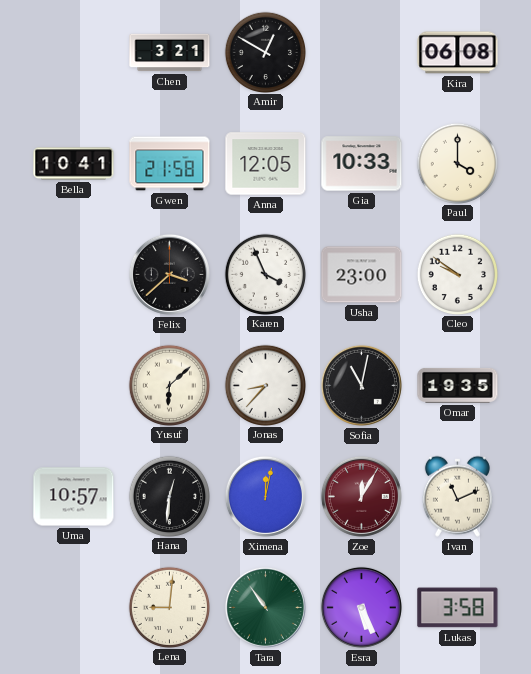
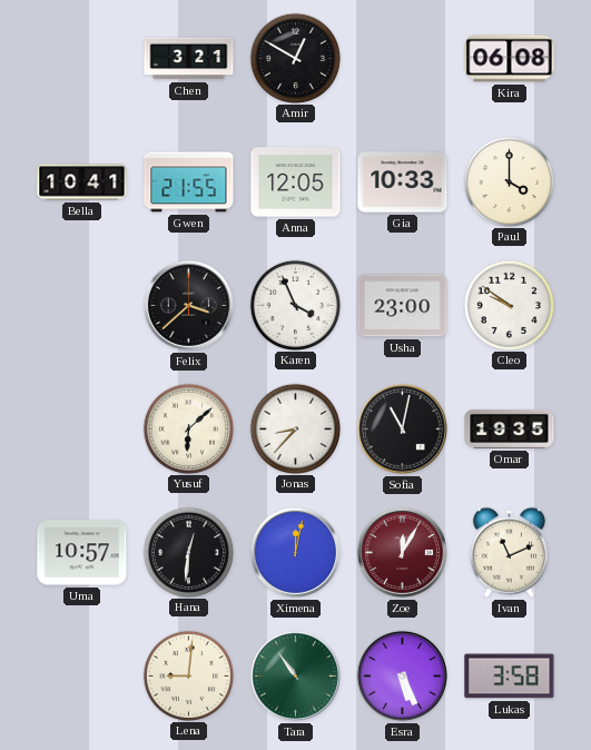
Gwen: 21:58 -> 21:55
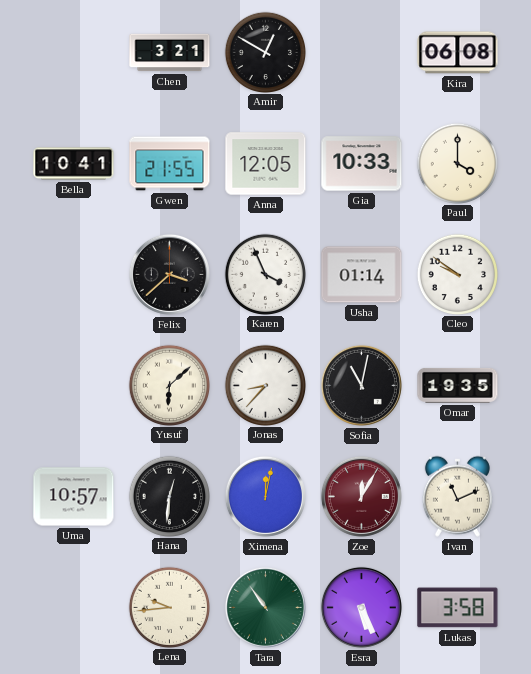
Usha: 23:00 -> 01:14
Lena: 9:01 -> 9:44
